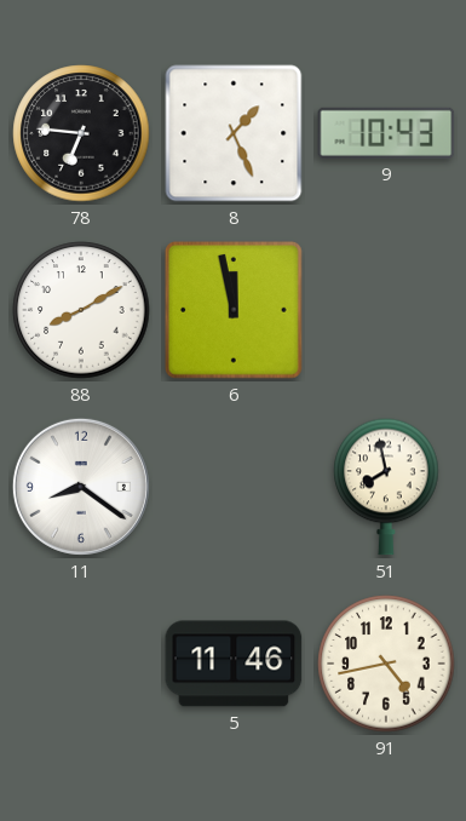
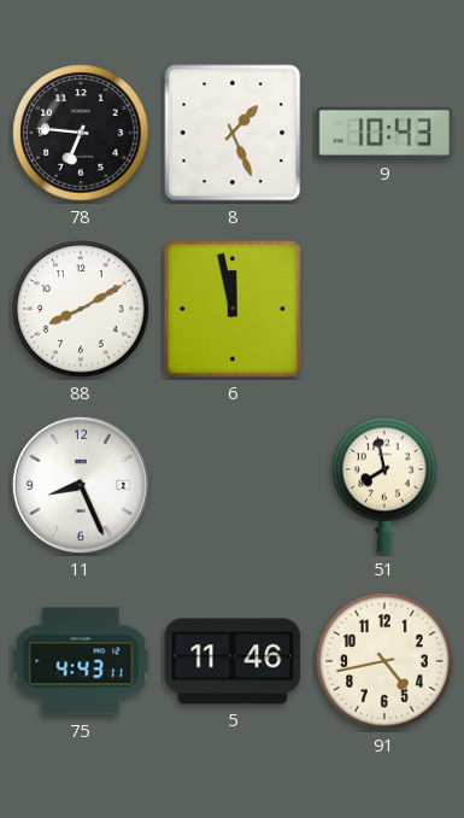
11: 8:21 -> 8:26
75: none -> 4:43
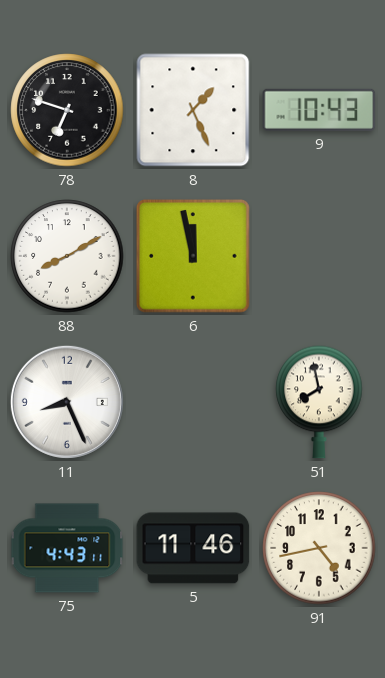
78: 6:46 -> 6:48
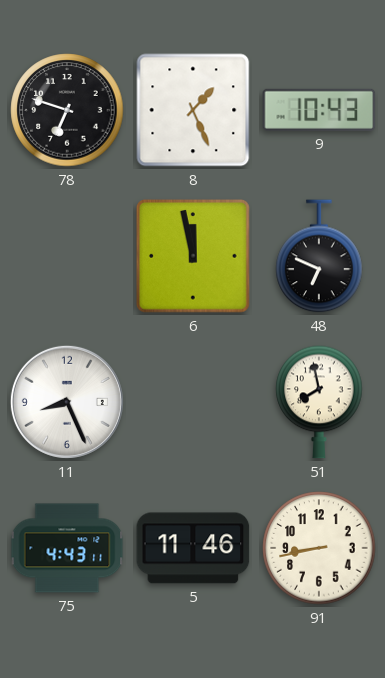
88: 8:10 -> none
48: none -> 6:49
91: 4:43 -> 8:43
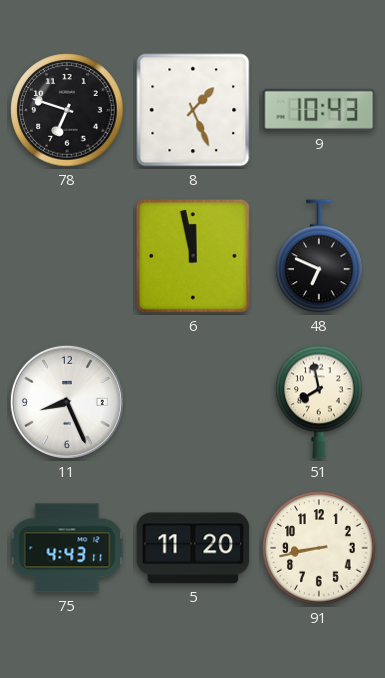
5: 11:46 -> 11:20
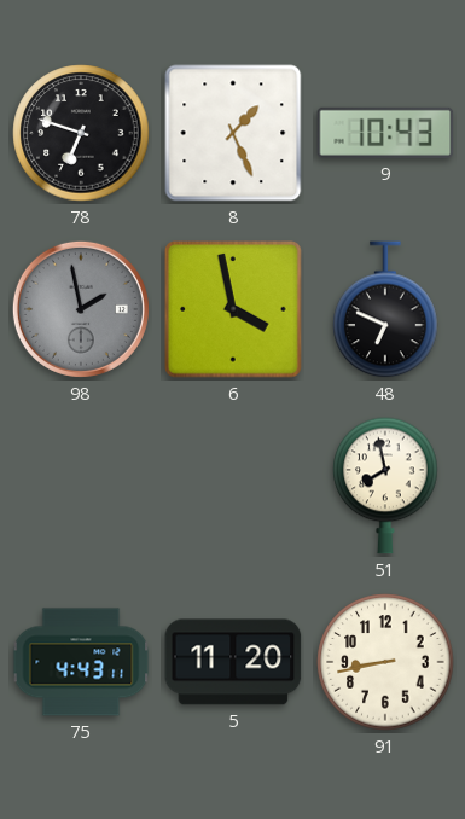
98: none -> 1:58
6: 11:58 -> 3:58
11: 8:26 -> none
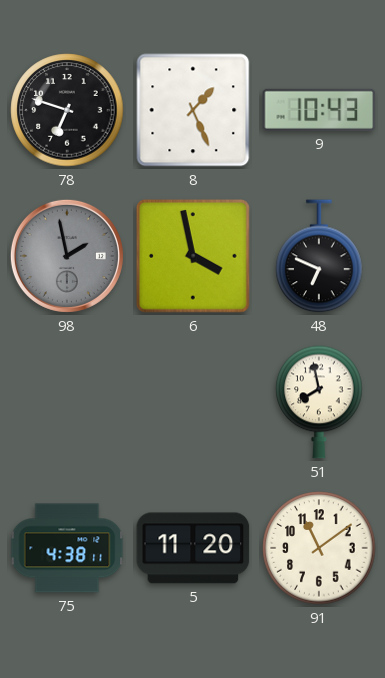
75: 4:43 -> 4:38
91: 8:43 -> 11:09
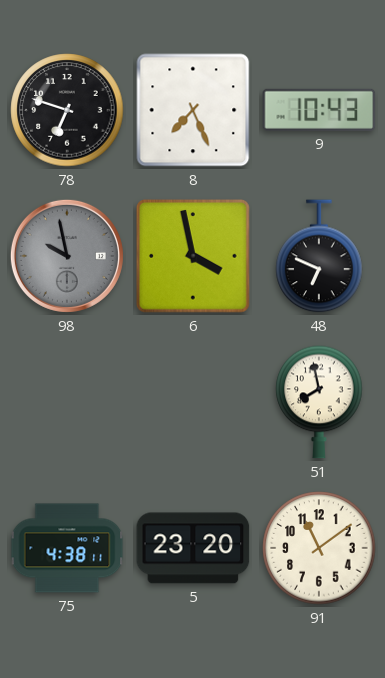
8: 1:26 -> 7:26
98: 1:58 -> 9:58
5: 11:20 -> 23:20
